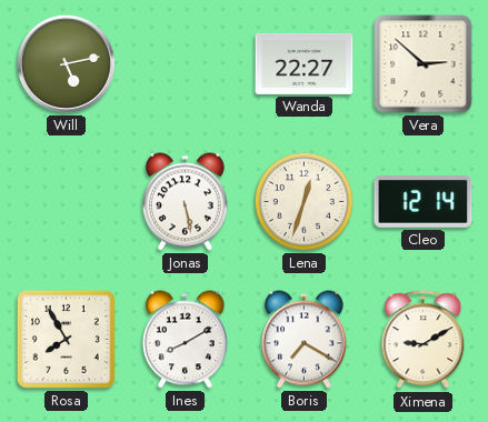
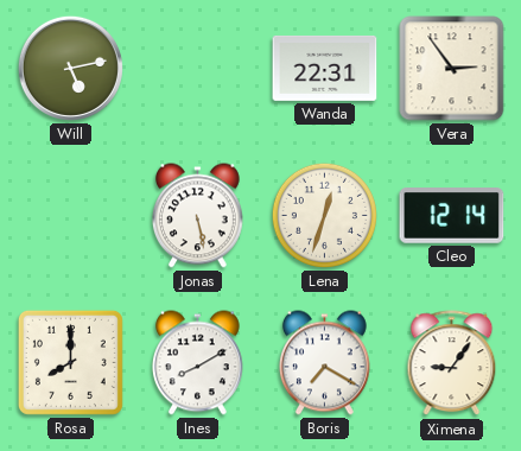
Wanda: 22:27 -> 22:31
Vera: 2:52 -> 2:54
Rosa: 7:55 -> 8:00
Ximena: 9:10 -> 9:06
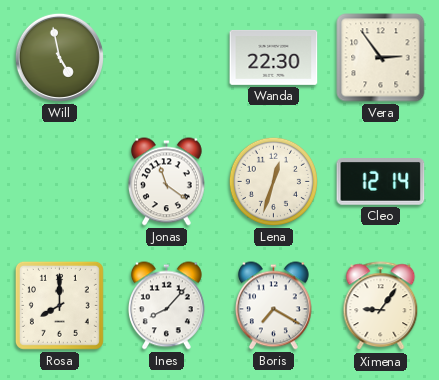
Will: 5:13 -> 4:58
Wanda: 22:31 -> 22:30
Jonas: 5:28 -> 11:21
Ines: 8:10 -> 8:07
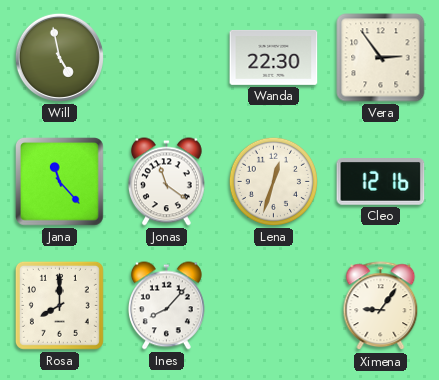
Jana: none -> 11:23
Cleo: 12:14 -> 12:16
Boris: 7:20 -> none
